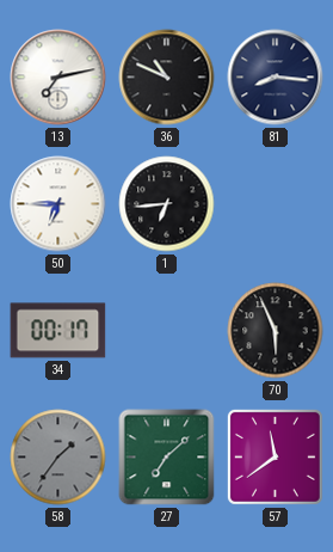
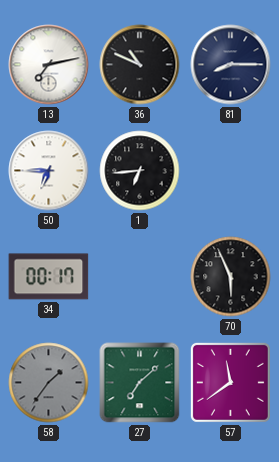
81: 8:16 -> 8:15
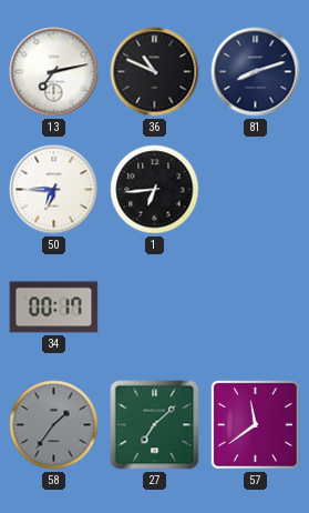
81: 8:15 -> 8:12
70: 5:56 -> none
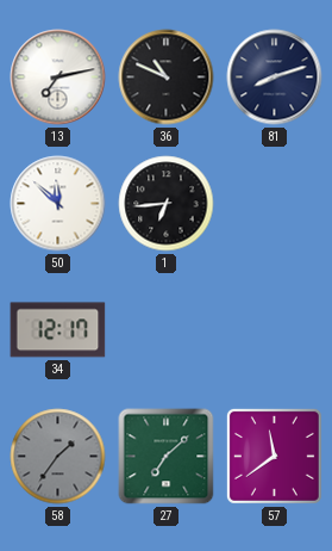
50: 6:45 -> 11:52
34: 00:17 -> 12:17
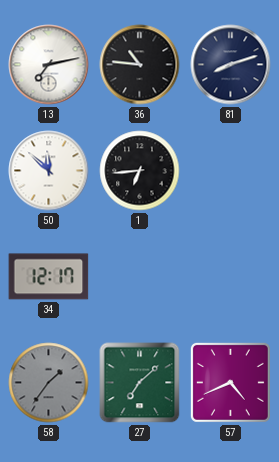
36: 10:49 -> 10:46
57: 11:39 -> 4:41
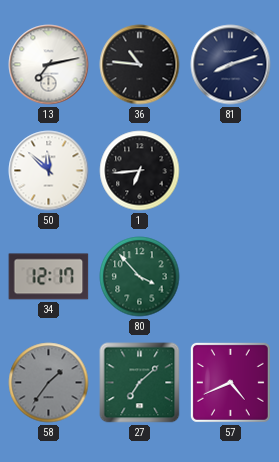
80: none -> 3:53
